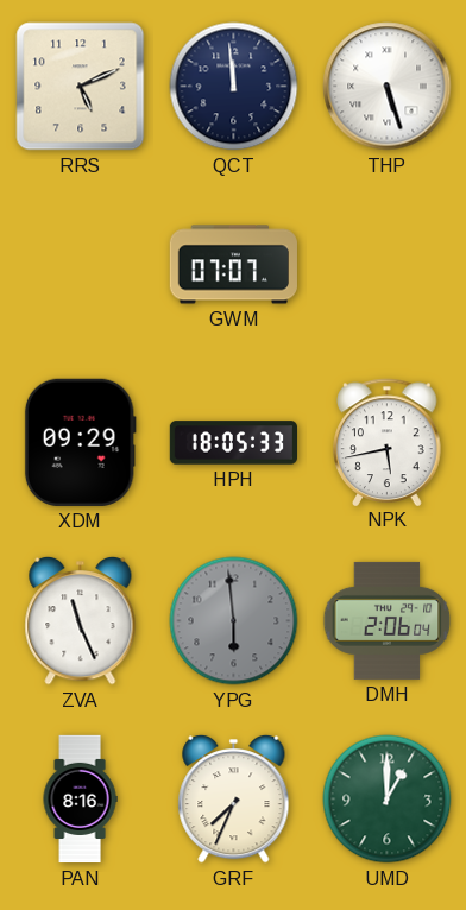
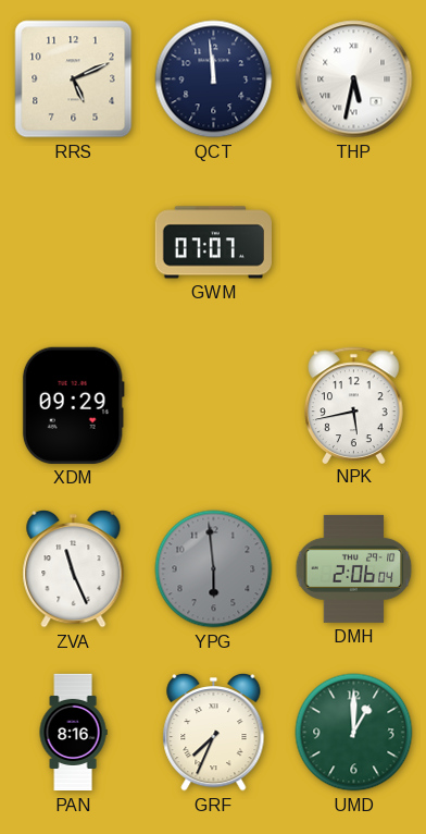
THP: 5:27 -> 5:32
HPH: 18:05 -> none
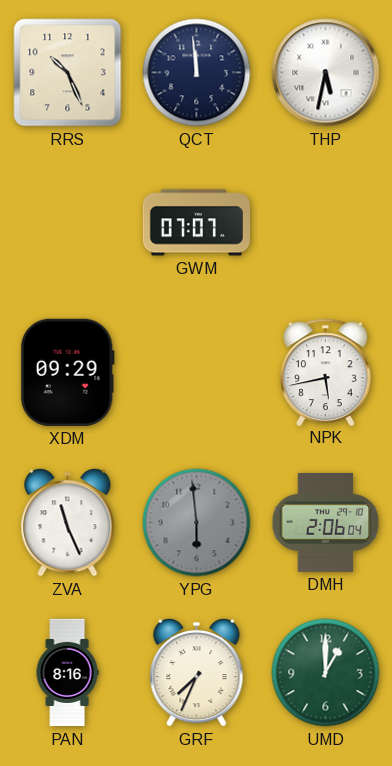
RRS: 5:11 -> 10:26
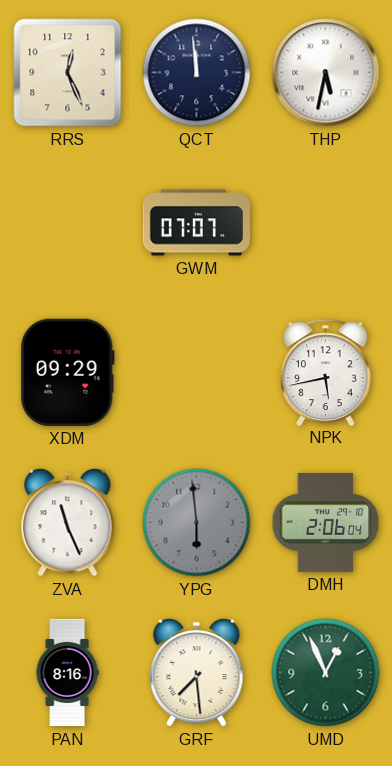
RRS: 10:26 -> 12:26
GRF: 7:34 -> 7:29
UMD: 1:00 -> 12:56
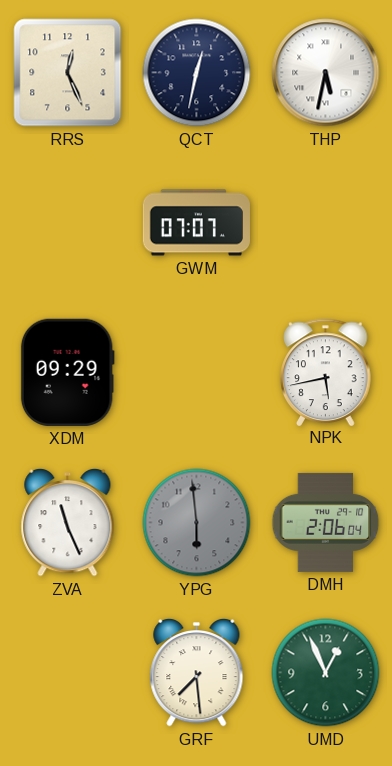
QCT: 11:59 -> 12:32
PAN: 8:16 -> none
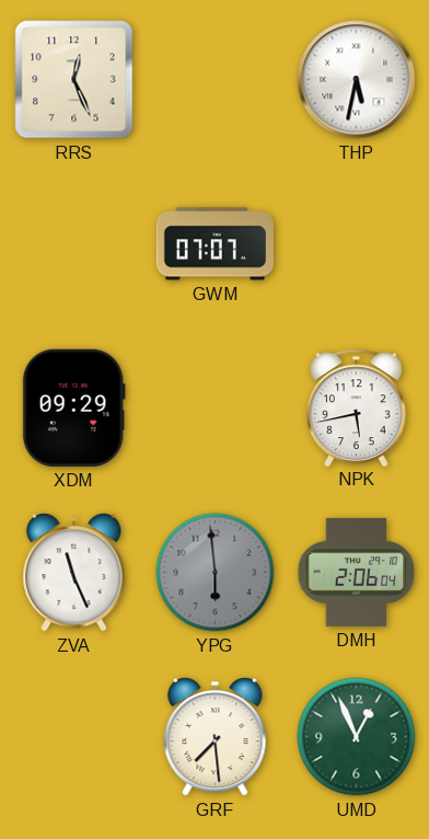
QCT: 12:32 -> none
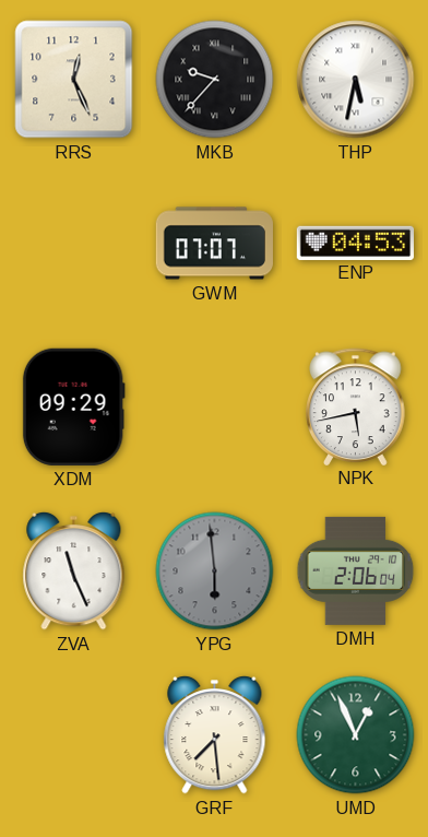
MKB: none -> 9:37
ENP: none -> 04:53
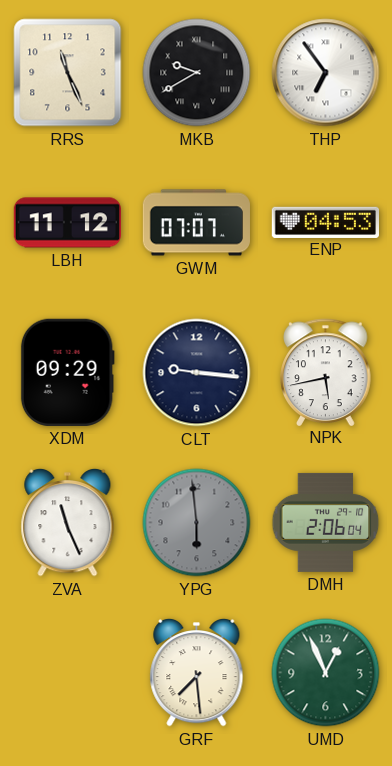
RRS: 12:26 -> 11:26
MKB: 9:37 -> 9:40
THP: 5:32 -> 6:54
LBH: none -> 11:12
CLT: none -> 9:16
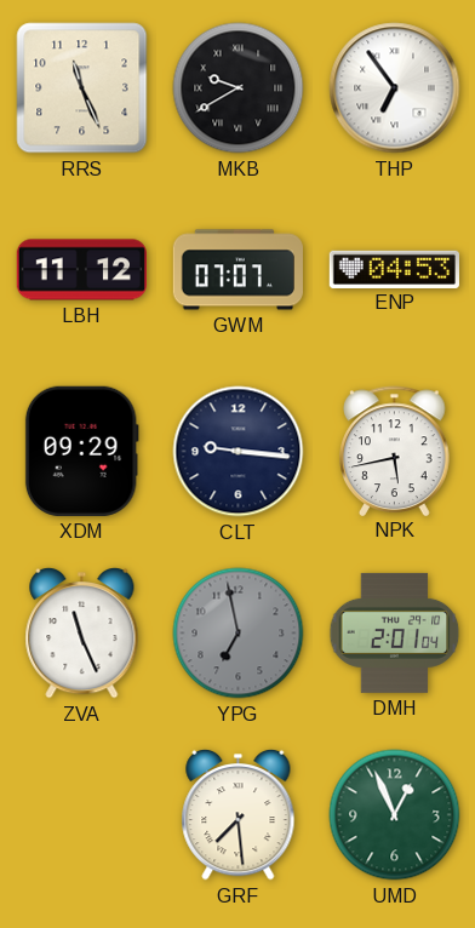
YPG: 5:59 -> 6:58
DMH: 2:06 -> 2:01
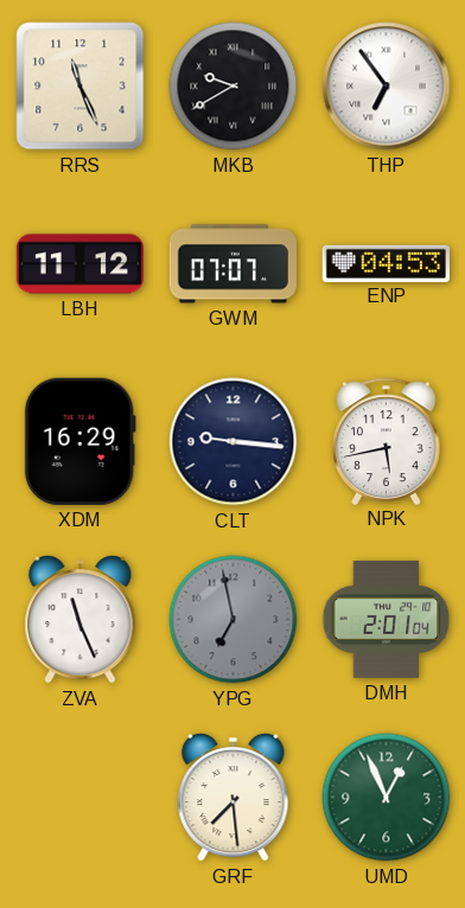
XDM: 09:29 -> 16:29
